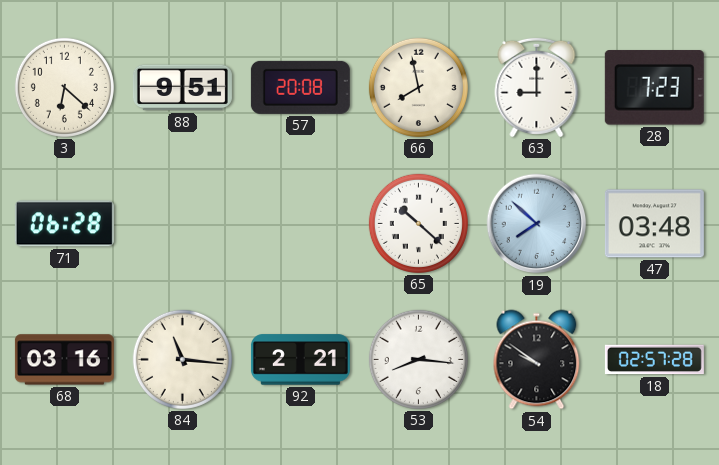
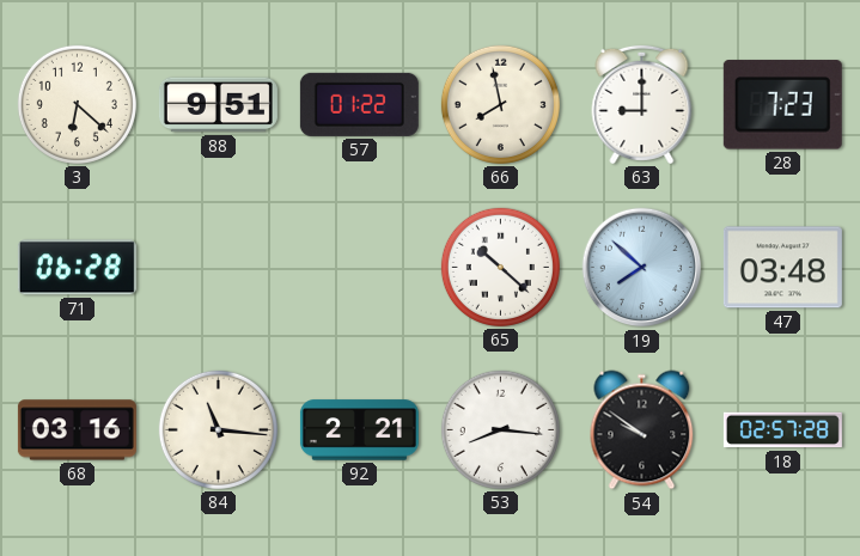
57: 20:08 -> 01:22
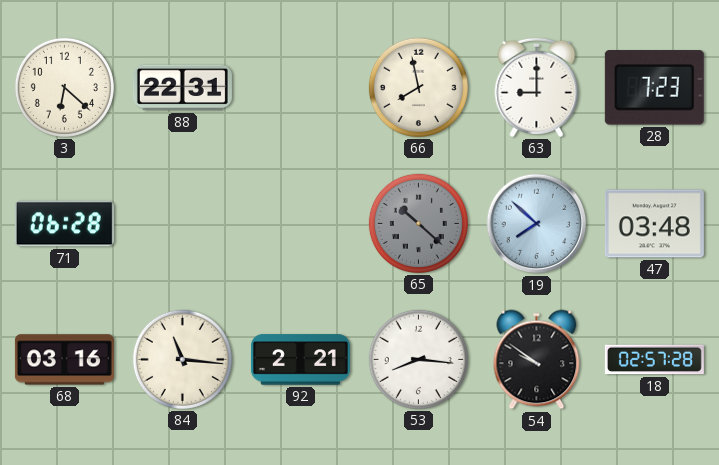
88: 9:51 -> 22:31
57: 01:22 -> none
65 dial: white -> grey
